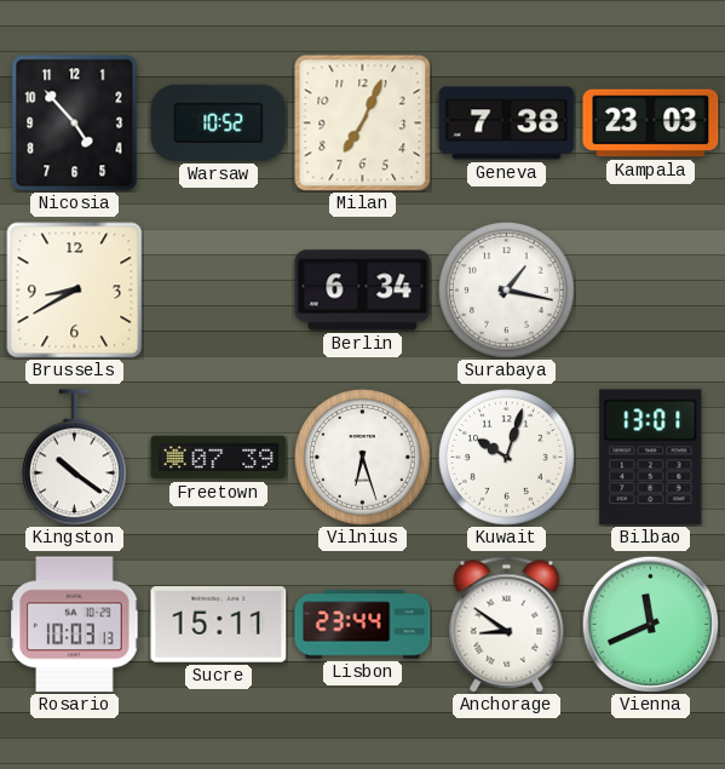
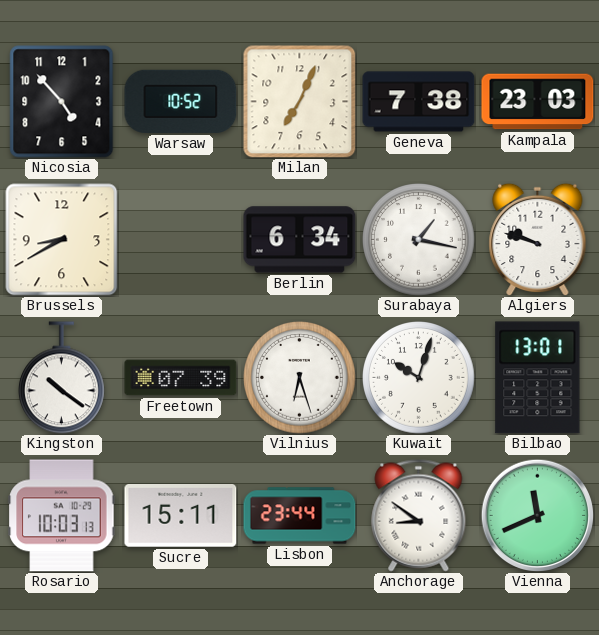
Algiers: none -> 9:48
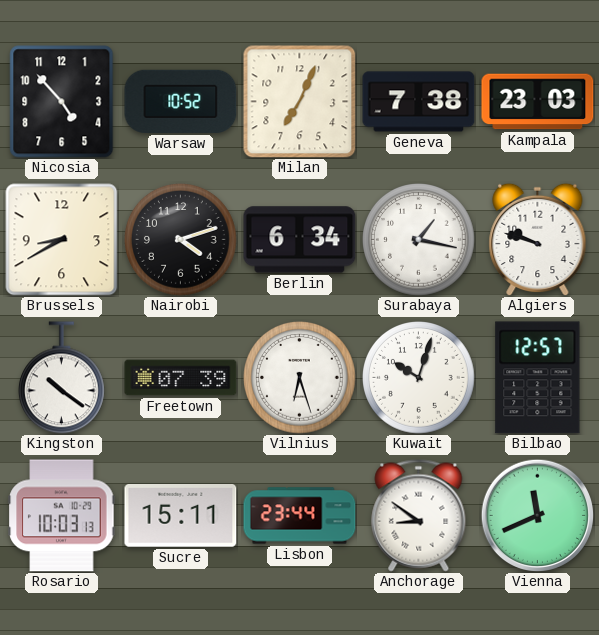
Nairobi: none -> 4:12
Bilbao: 13:01 -> 12:57
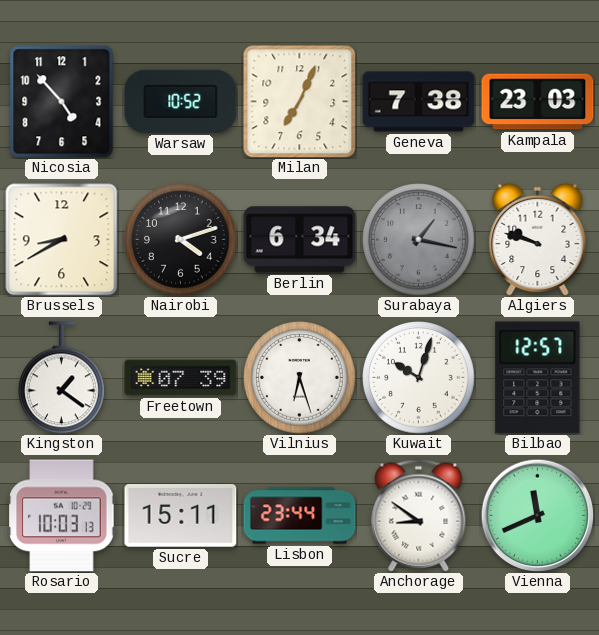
Surabaya dial: white -> grey
Kingston: 10:21 -> 1:21
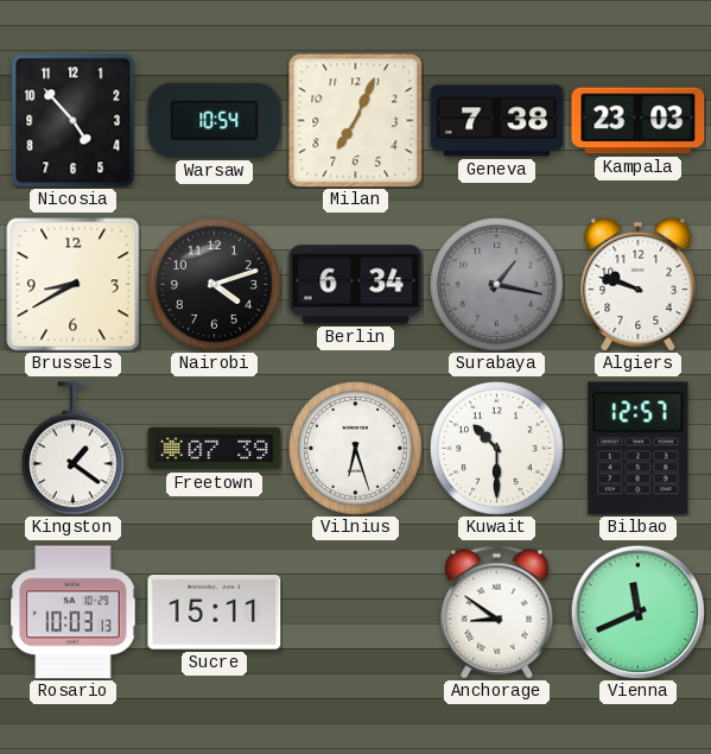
Warsaw: 10:52 -> 10:54
Kuwait: 10:03 -> 10:30
Lisbon: 23:44 -> none
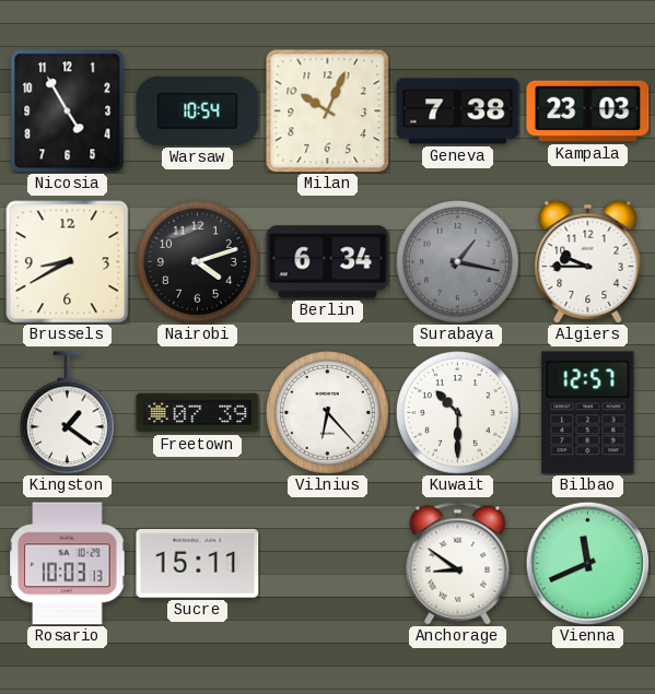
Nicosia: 4:53 -> 4:55
Milan: 7:04 -> 10:04
Algiers: 9:48 -> 9:45
Vilnius: 6:27 -> 6:23
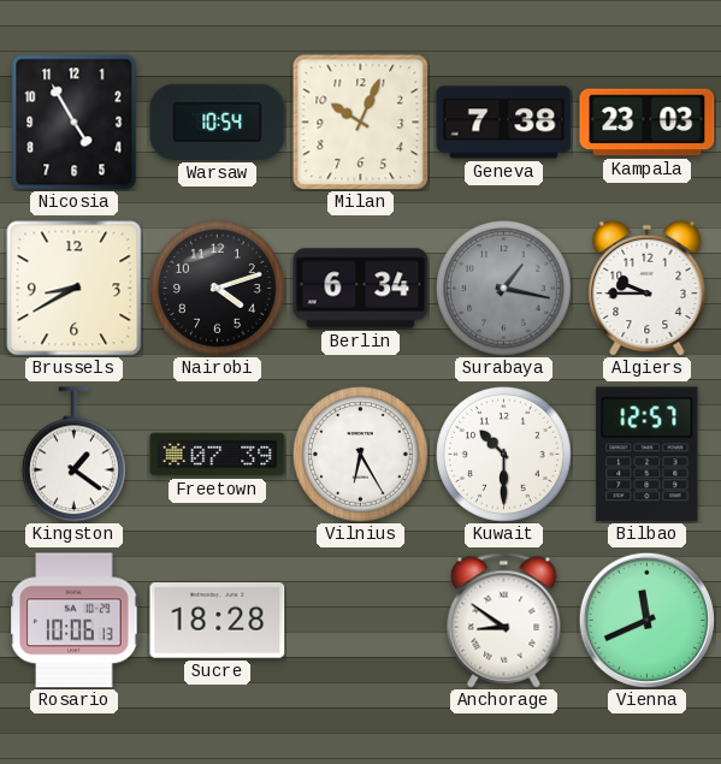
Vilnius: 6:23 -> 6:25
Rosario: 10:03 -> 10:06
Sucre: 15:11 -> 18:28
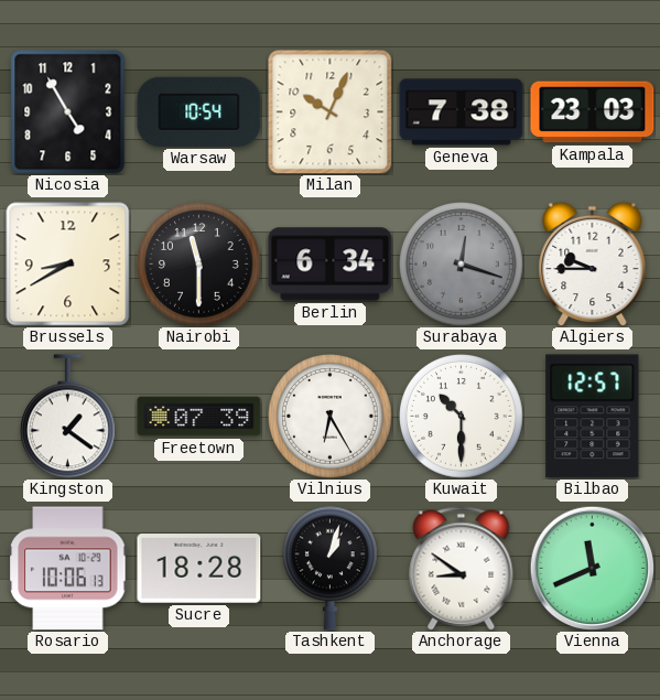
Nairobi: 4:12 -> 11:30
Surabaya: 1:17 -> 12:18
Tashkent: none -> 1:03
